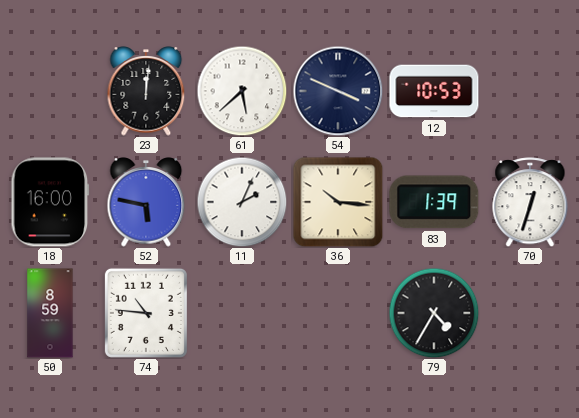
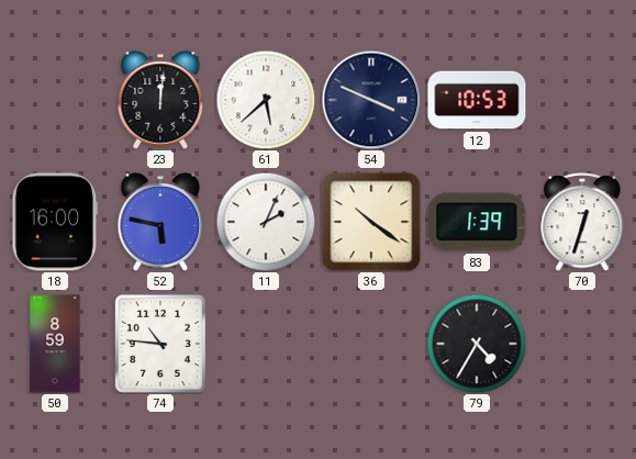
36: 10:16 -> 10:21
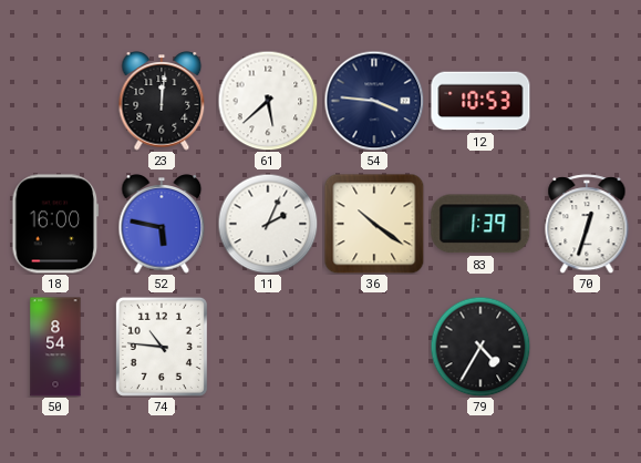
54: 3:49 -> 3:46
50: 8:59 -> 8:54
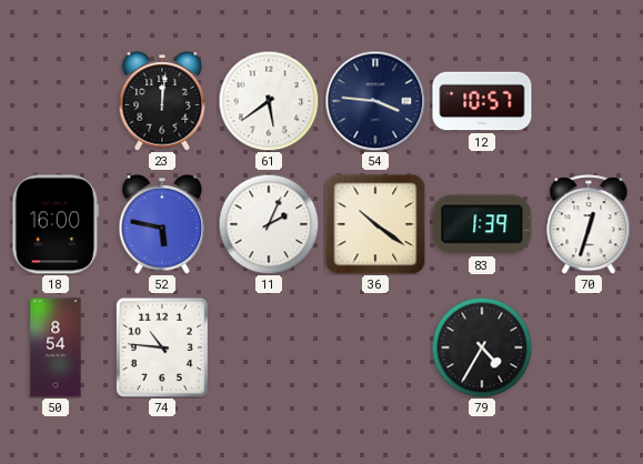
61: 5:38 -> 5:39
12: 10:53 -> 10:57
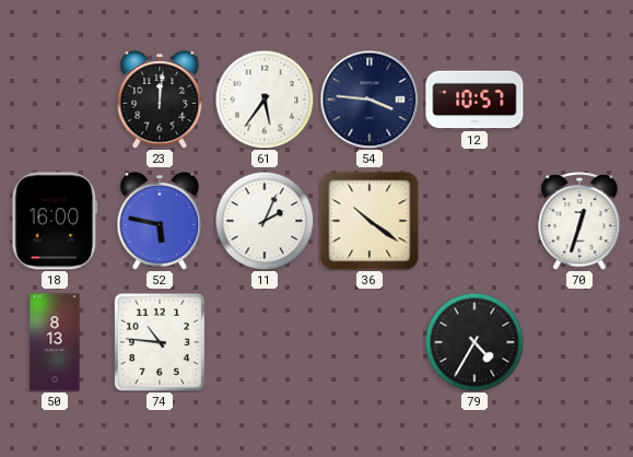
61: 5:39 -> 5:36
83: 1:39 -> none
50: 8:54 -> 8:13
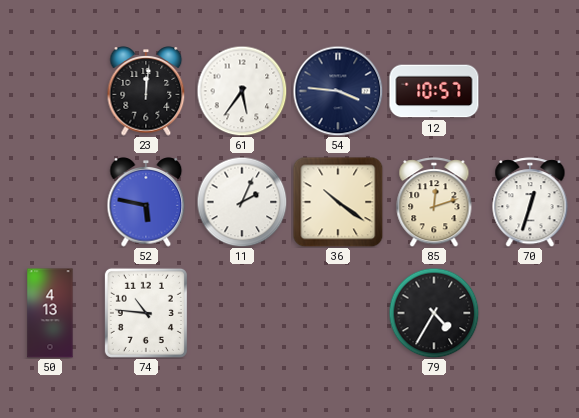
18: 16:00 -> none
85: none -> 12:12
50: 8:13 -> 4:13
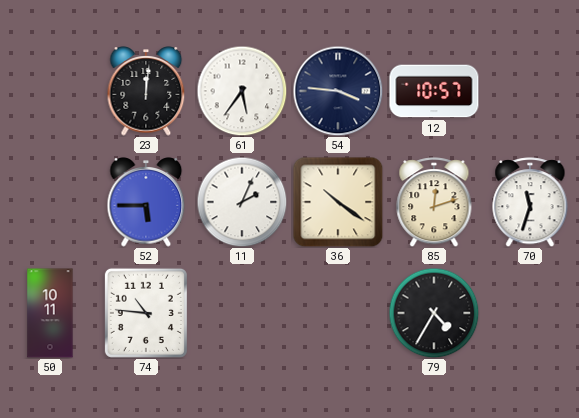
52: 5:47 -> 5:45
70: 12:33 -> 11:33
50: 4:13 -> 10:11
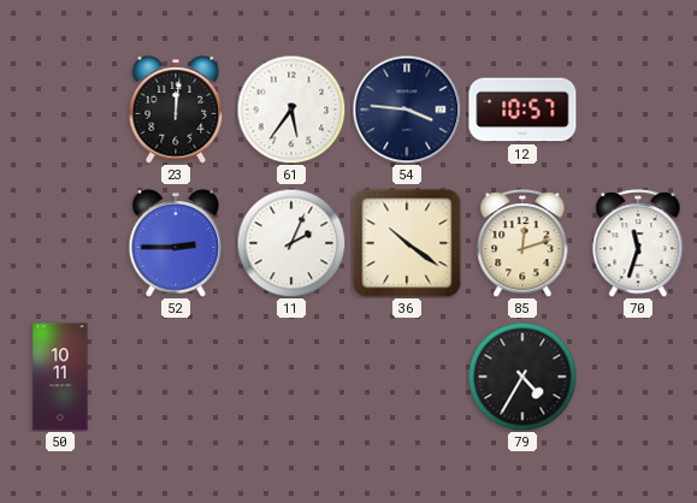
52: 5:45 -> 2:45
74: 10:46 -> none
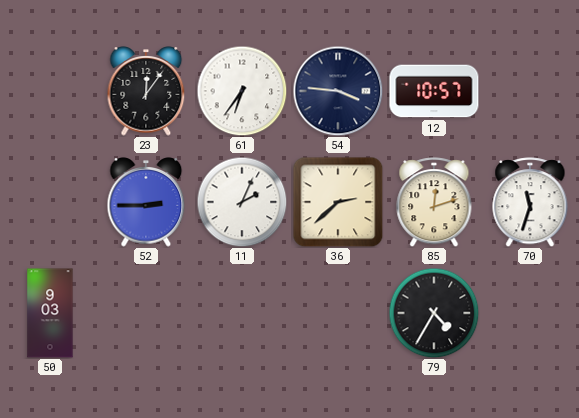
23: 12:01 -> 12:06
61: 5:36 -> 6:36
36: 10:21 -> 2:38
50: 10:11 -> 9:03
